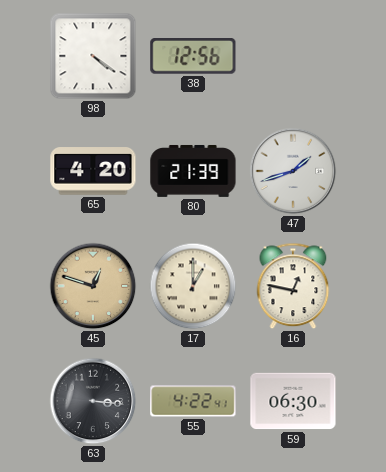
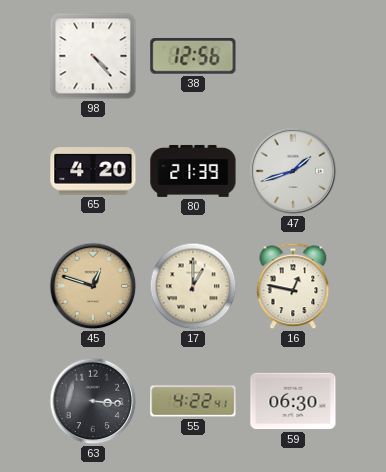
98: 4:21 -> 4:23
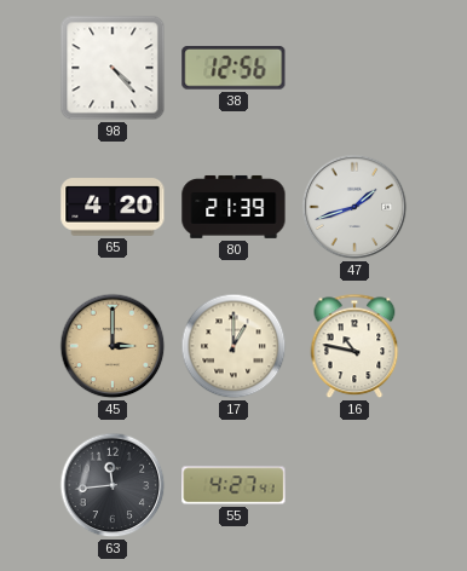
45: 12:48 -> 3:00
16: 12:47 -> 10:47
63: 3:16 -> 11:44
55: 4:22 -> 4:27
59: 06:30 -> none
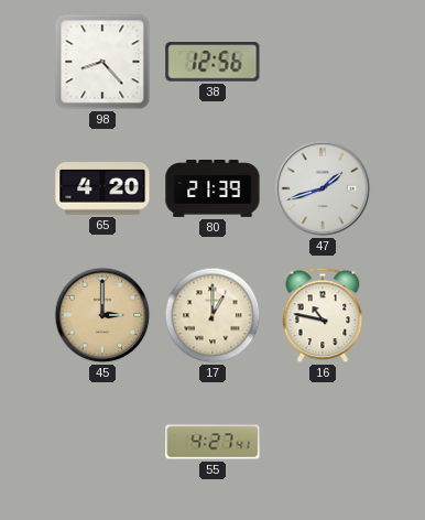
98: 4:23 -> 8:23
63: 11:44 -> none
